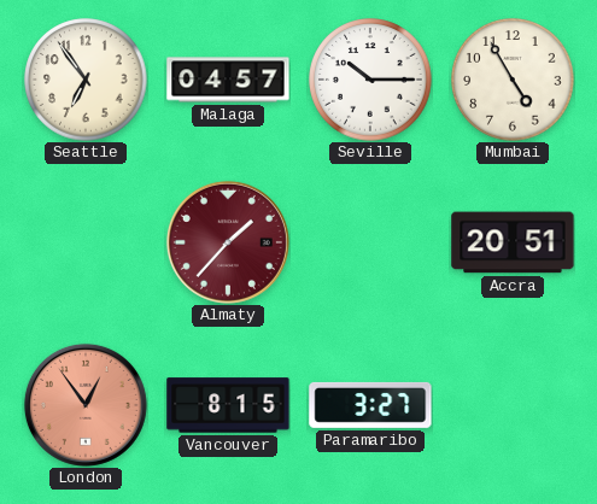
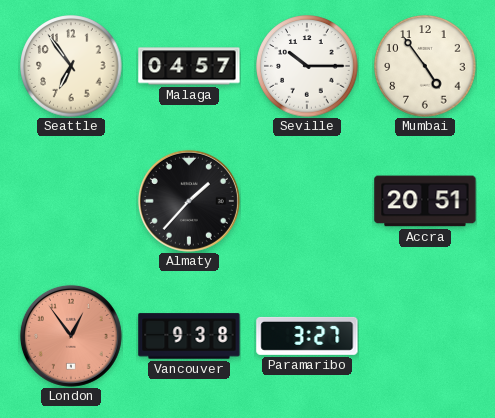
Mumbai: 4:55 -> 4:54
Almaty dial: burgundy -> black
Vancouver: 8:15 -> 9:38
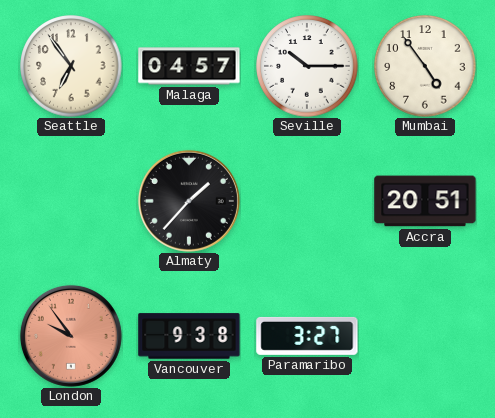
London: 12:54 -> 9:54
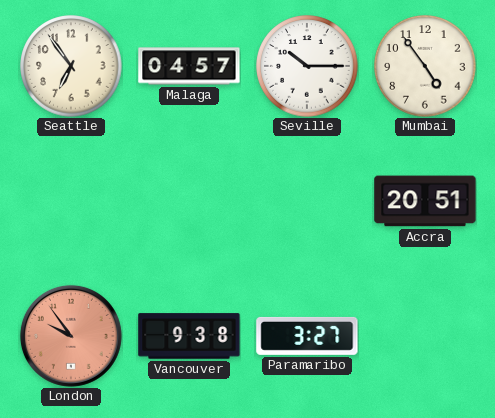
Almaty: 1:37 -> none
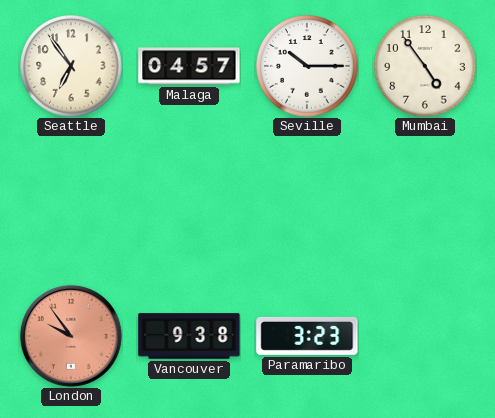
Accra: 20:51 -> none
Paramaribo: 3:27 -> 3:23
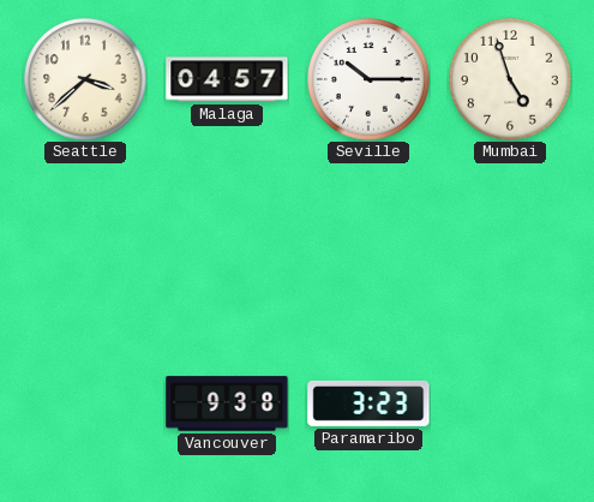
Seattle: 6:54 -> 3:38
Mumbai: 4:54 -> 4:57
London: 9:54 -> none
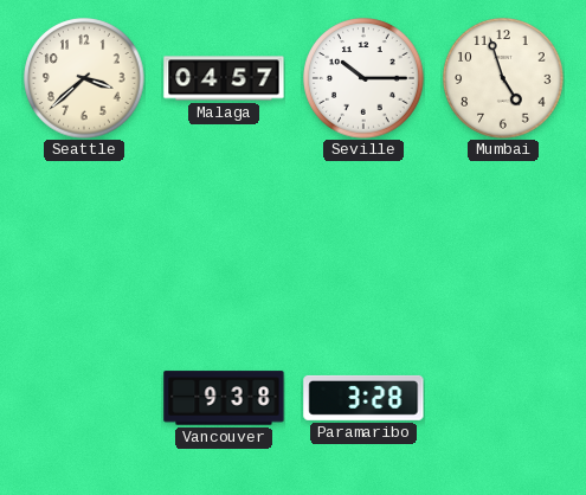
Paramaribo: 3:23 -> 3:28
